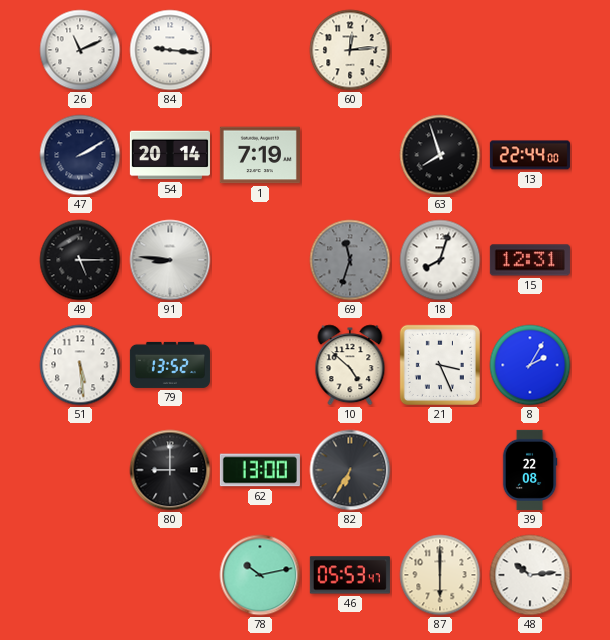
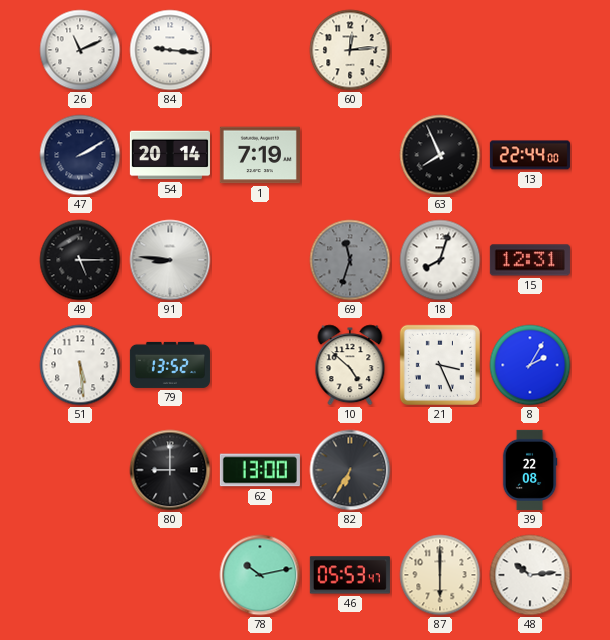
63: 7:57 -> 7:56
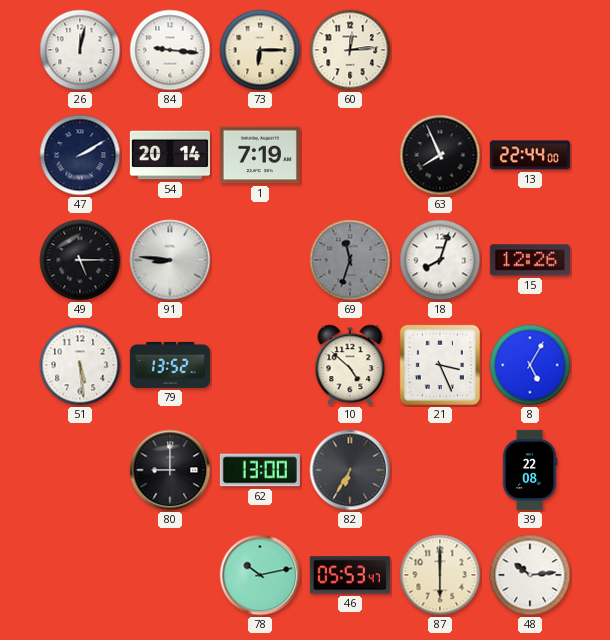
26: 11:11 -> 12:02
73: none -> 6:15
15: 12:31 -> 12:26
8: 2:05 -> 5:05
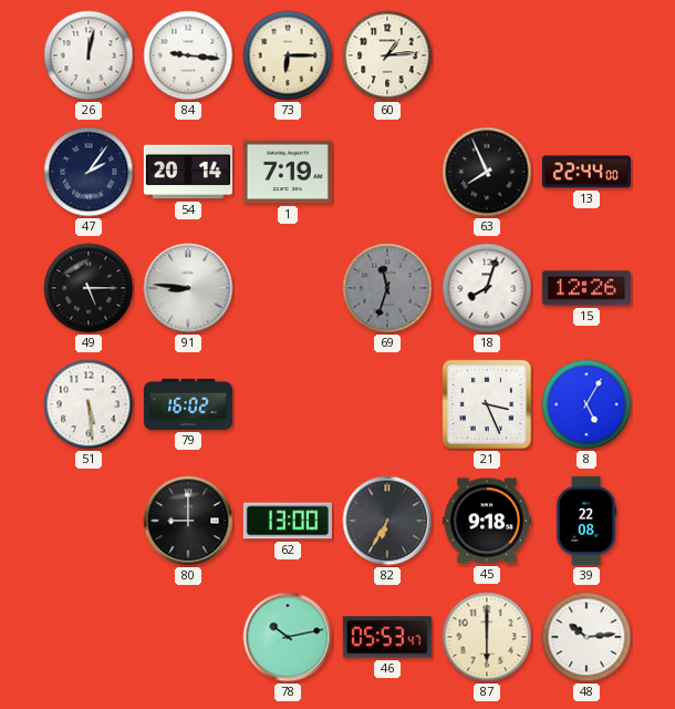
60: 12:14 -> 1:14
47: 2:10 -> 2:06
79: 13:52 -> 16:02
10: 4:52 -> none
45: none -> 9:18
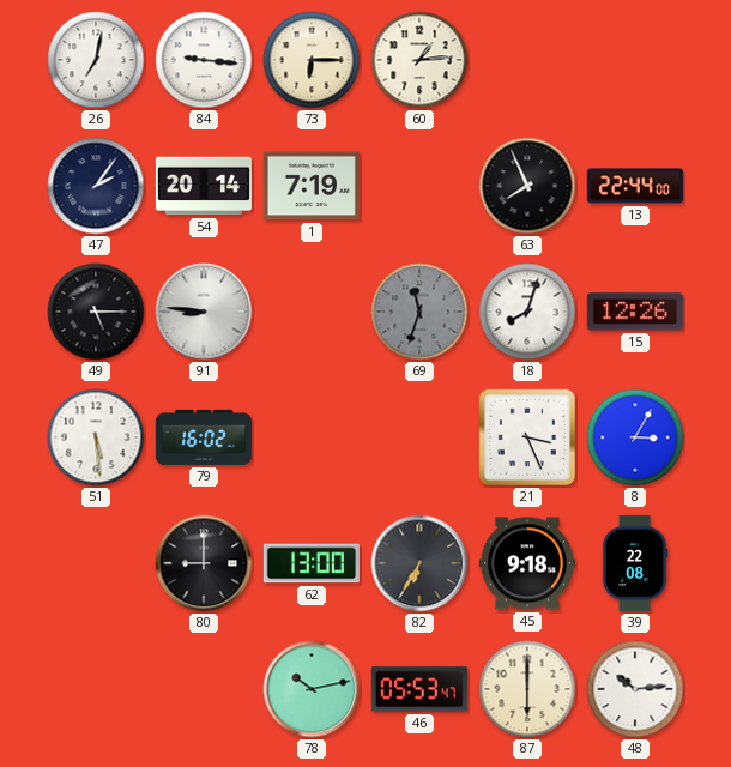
26: 12:02 -> 7:02
8: 5:05 -> 3:05
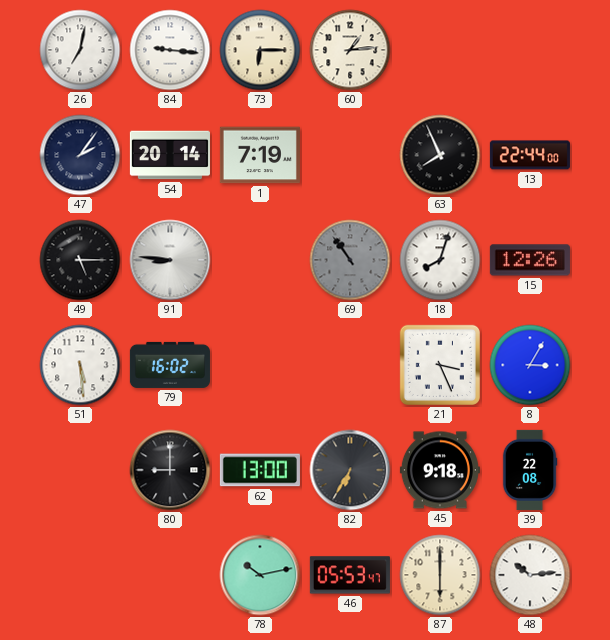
69: 11:33 -> 10:54
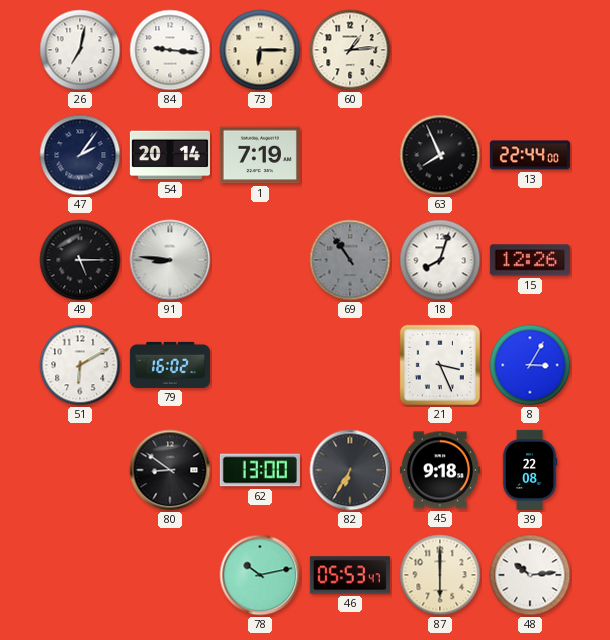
51: 5:29 -> 6:10
80: 9:00 -> 8:51
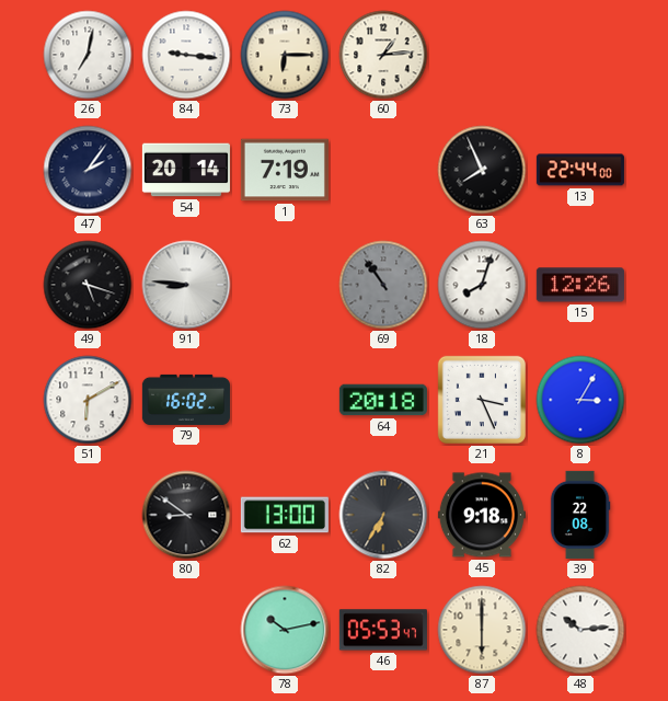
49: 5:15 -> 5:18
64: none -> 20:18
